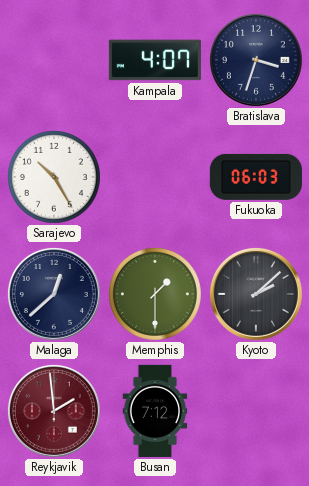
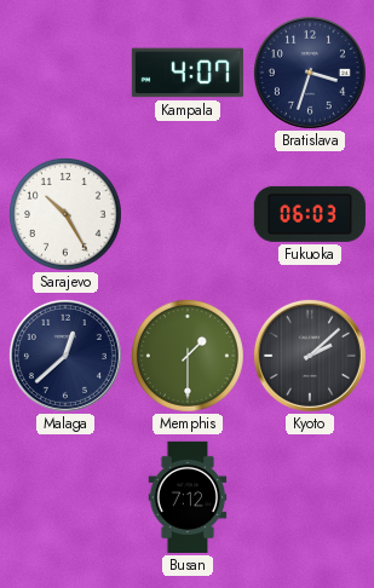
Reykjavik: 1:59 -> none
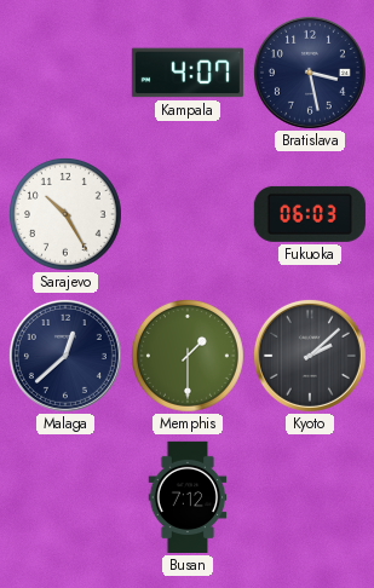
Bratislava: 3:33 -> 3:28
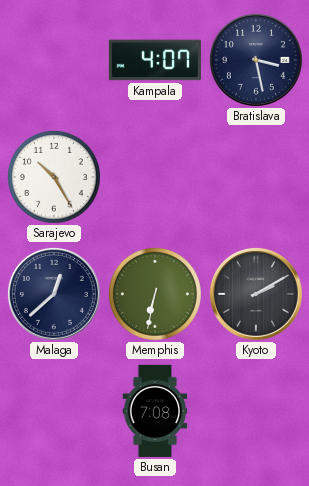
Fukuoka: 06:03 -> none
Memphis: 1:30 -> 6:32
Kyoto: 2:08 -> 2:10
Busan: 7:12 -> 7:08
